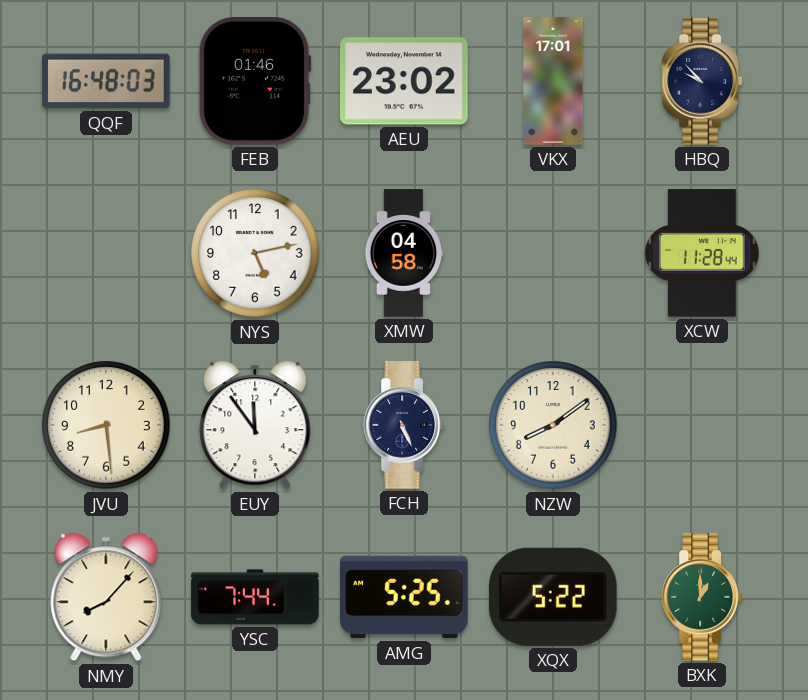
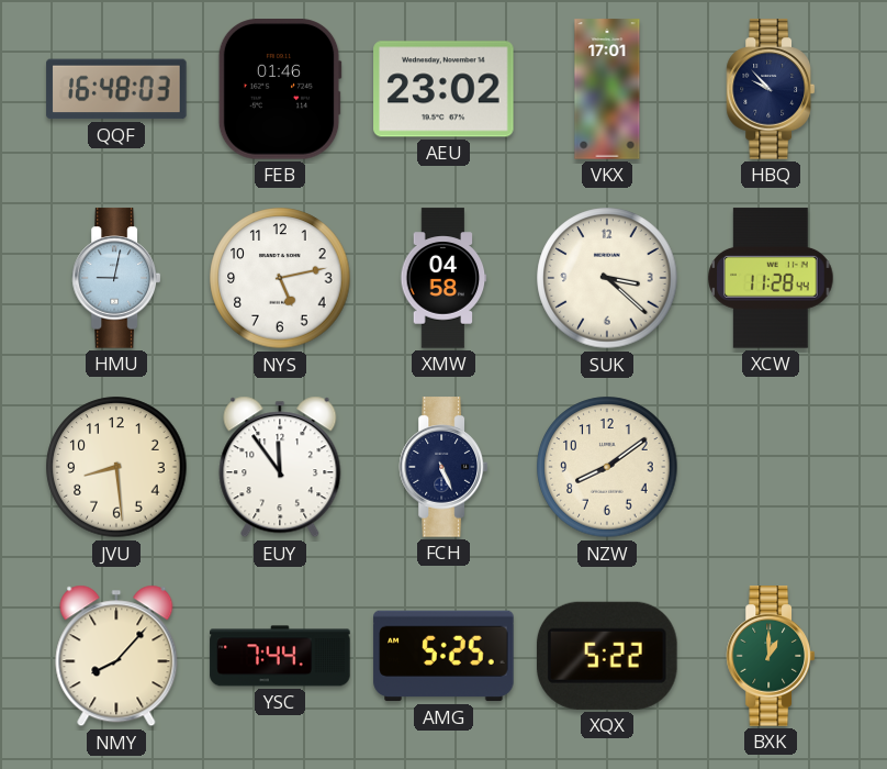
HMU: none -> 9:02
SUK: none -> 3:22
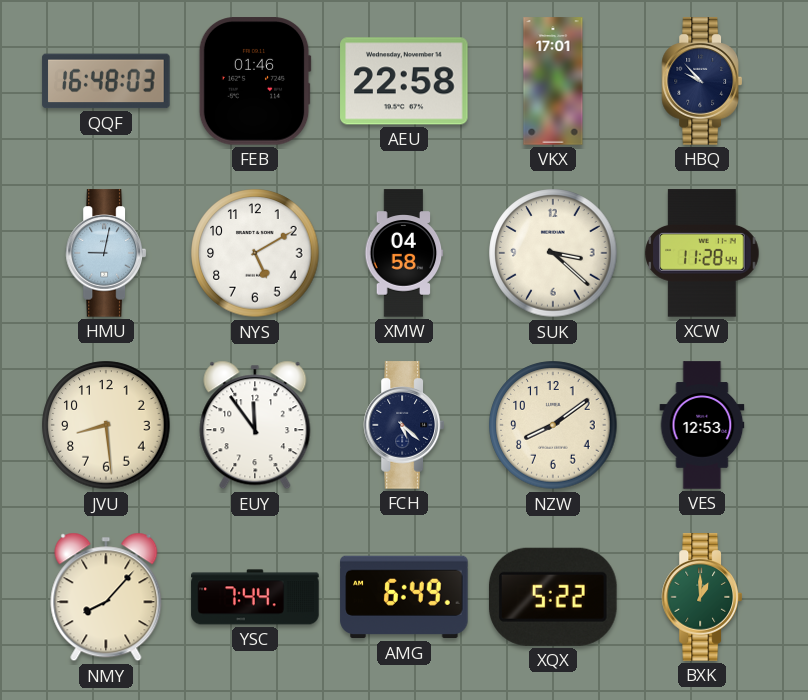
AEU: 23:02 -> 22:58
NYS: 5:13 -> 5:10
FCH: 5:26 -> 5:22
VES: none -> 12:53
AMG: 5:25 -> 6:49
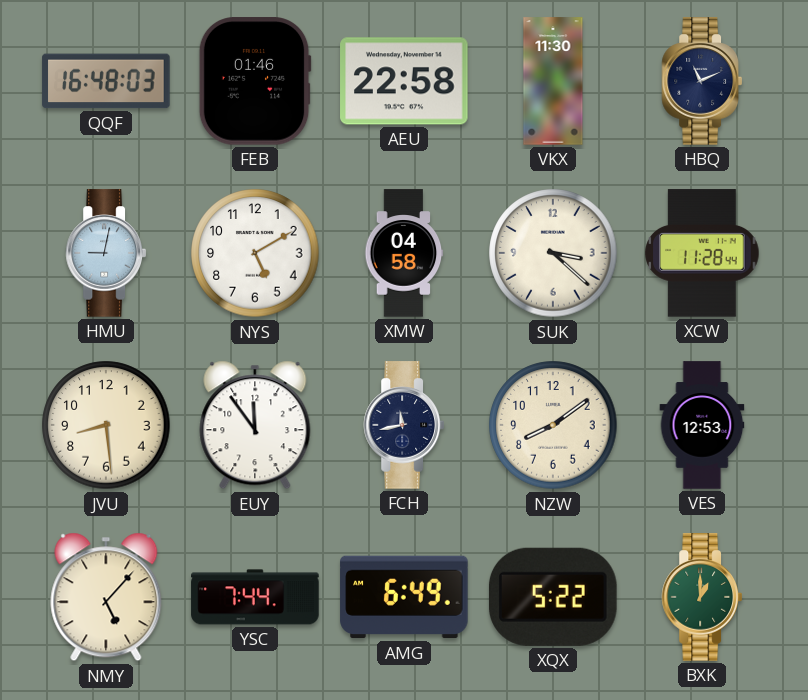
VKX: 17:01 -> 11:30
HBQ: 9:53 -> 11:11
FCH: 5:22 -> 11:43
NMY: 8:07 -> 5:07
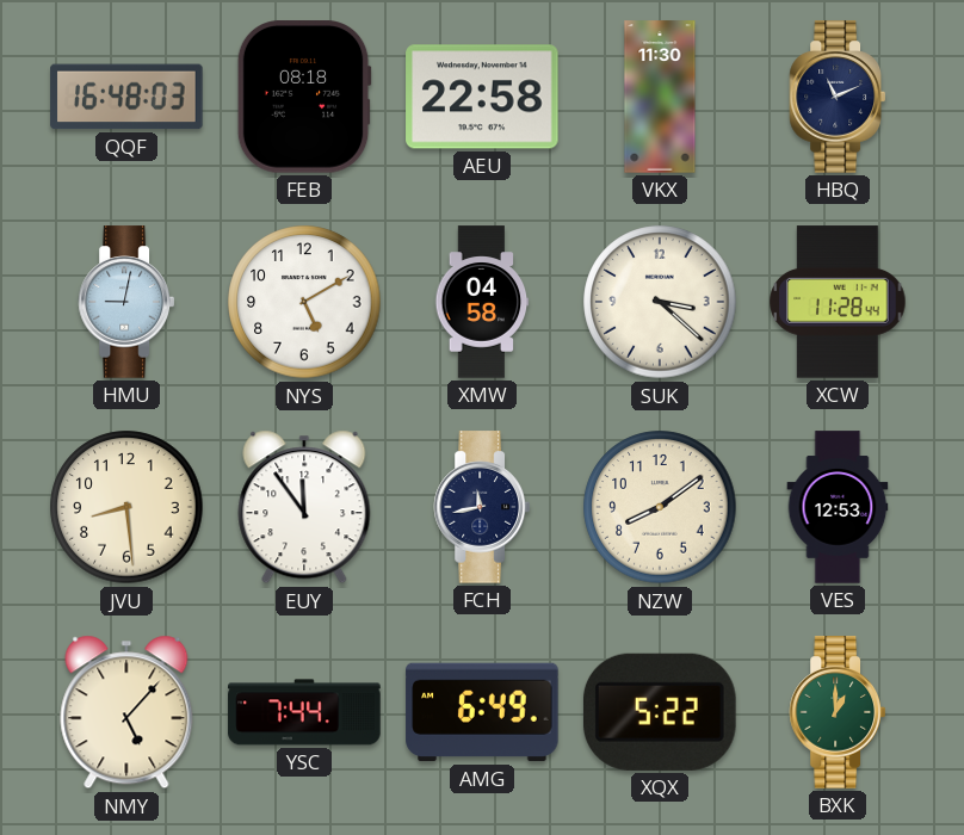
FEB: 01:46 -> 08:18
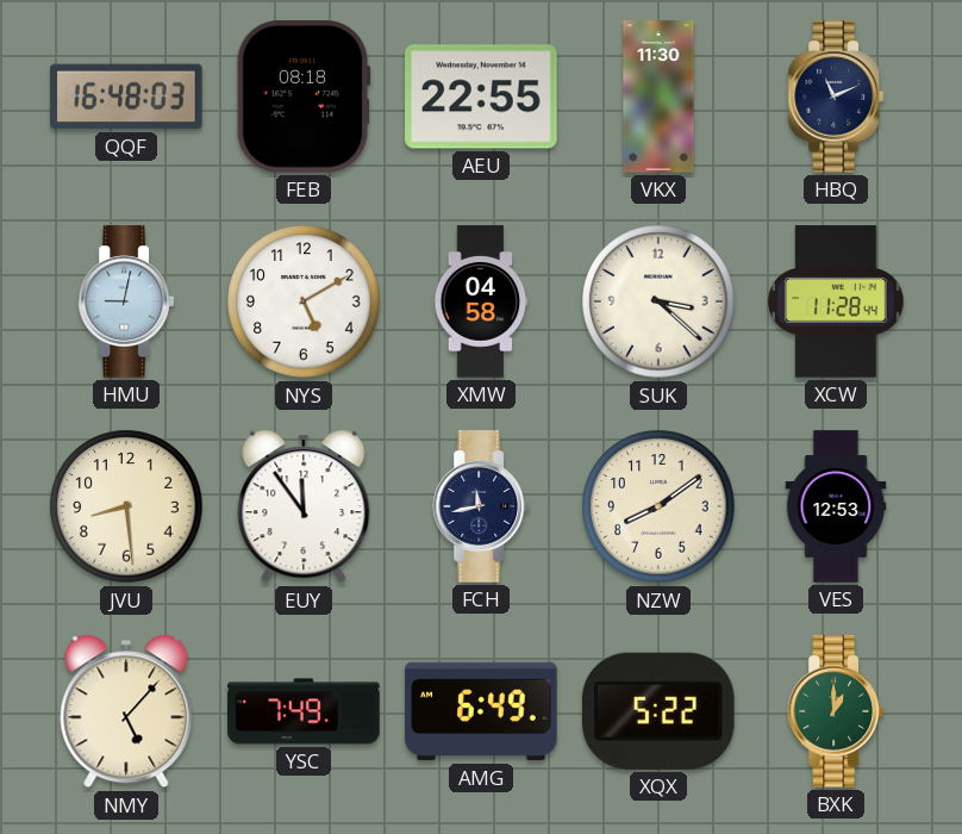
AEU: 22:58 -> 22:55
YSC: 7:44 -> 7:49
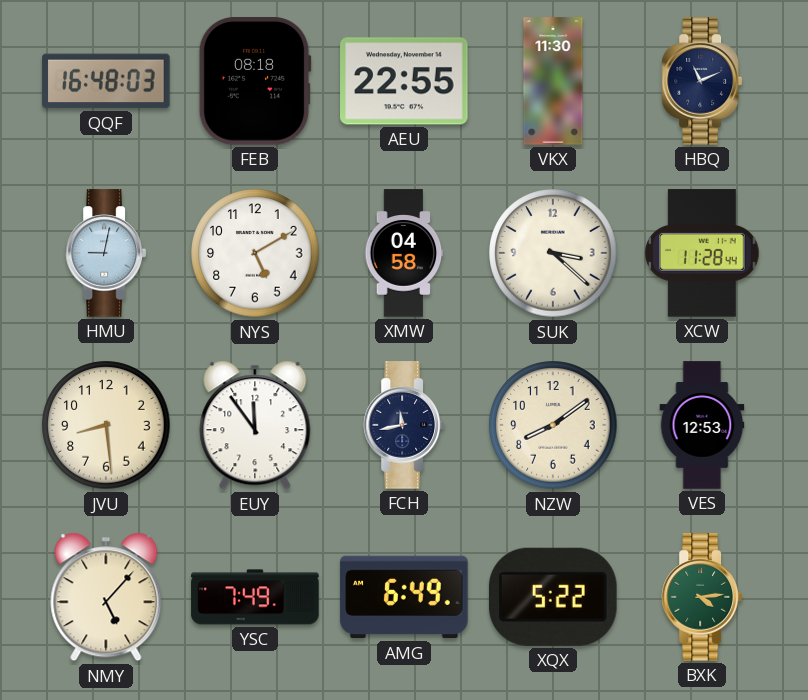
BXK: 1:00 -> 4:14
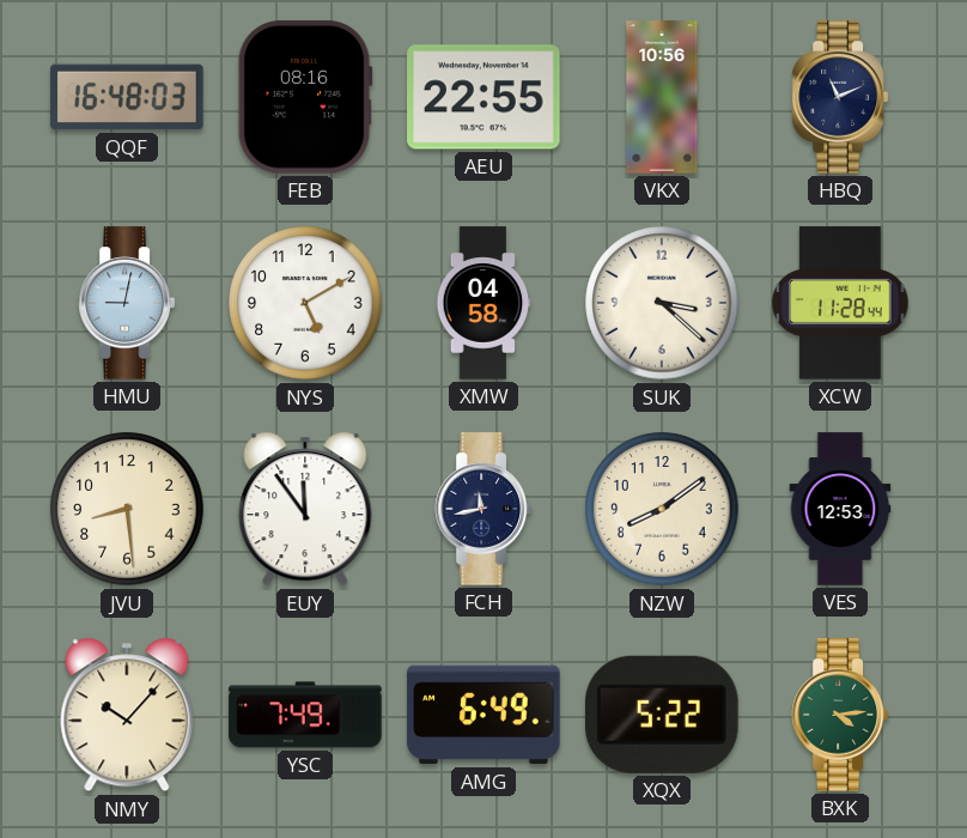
FEB: 08:18 -> 08:16
VKX: 11:30 -> 10:56
NMY: 5:07 -> 10:07
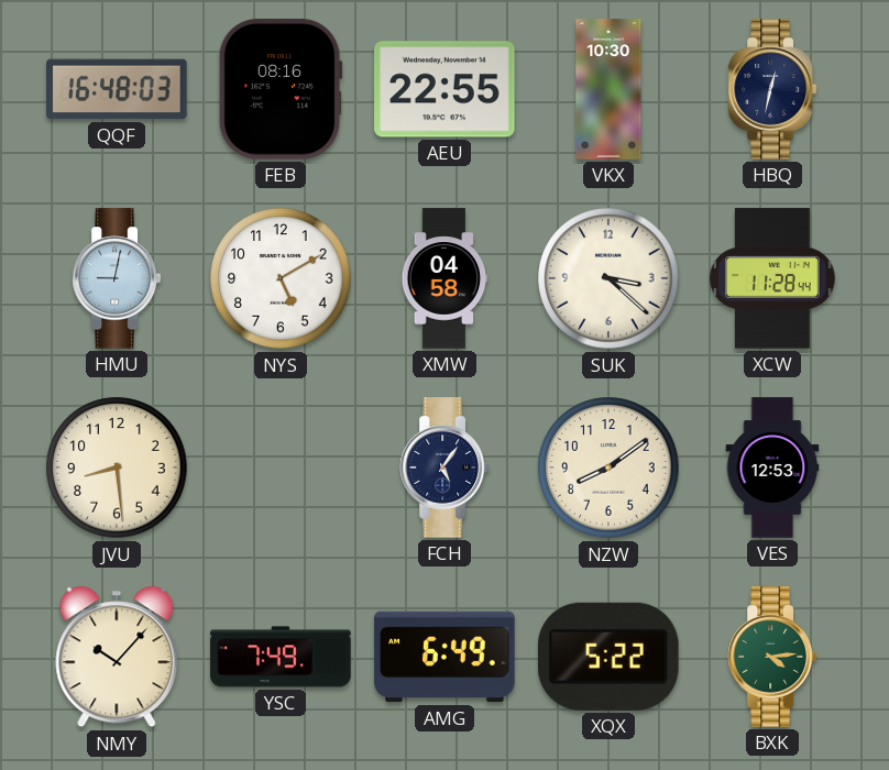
VKX: 10:56 -> 10:30
HBQ: 11:11 -> 12:32
EUY: 11:54 -> none
FCH: 11:43 -> 5:06
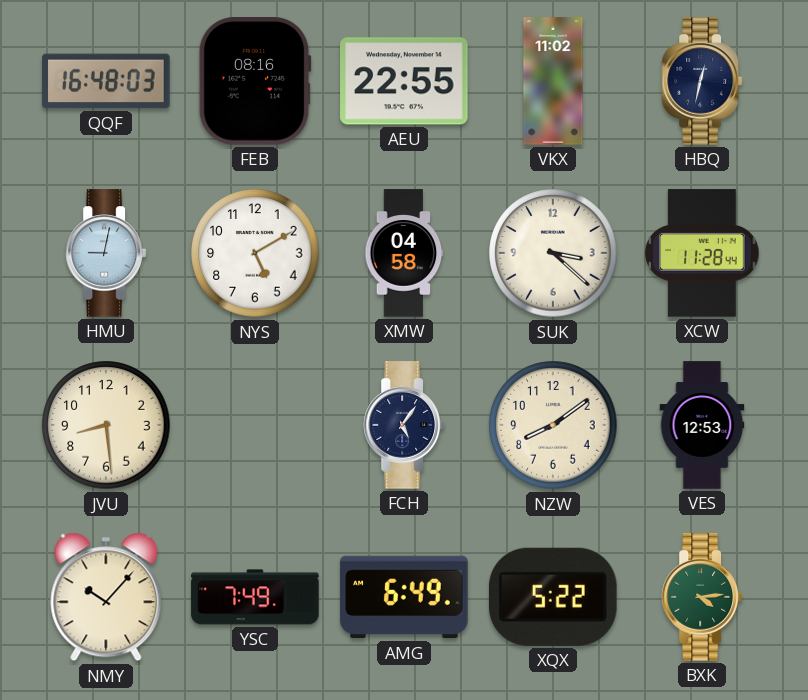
VKX: 10:30 -> 11:02
